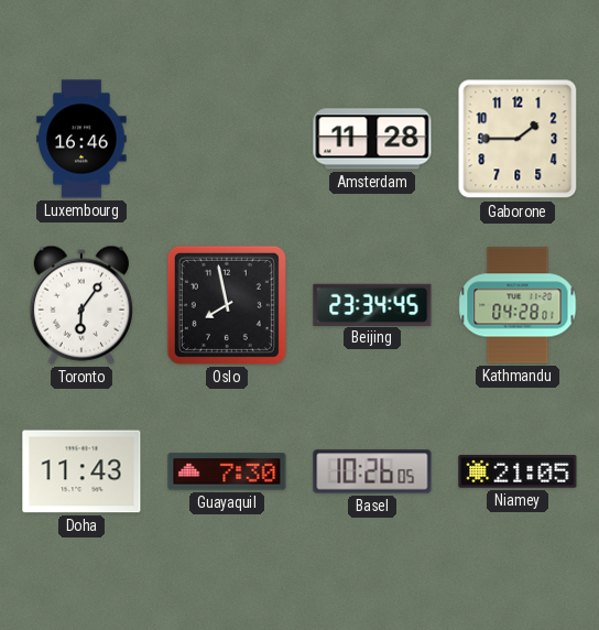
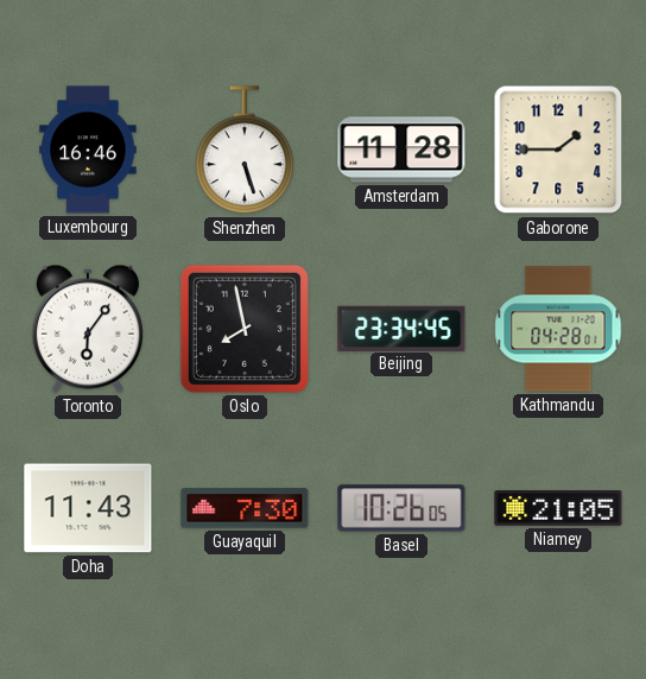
Shenzhen: none -> 5:27
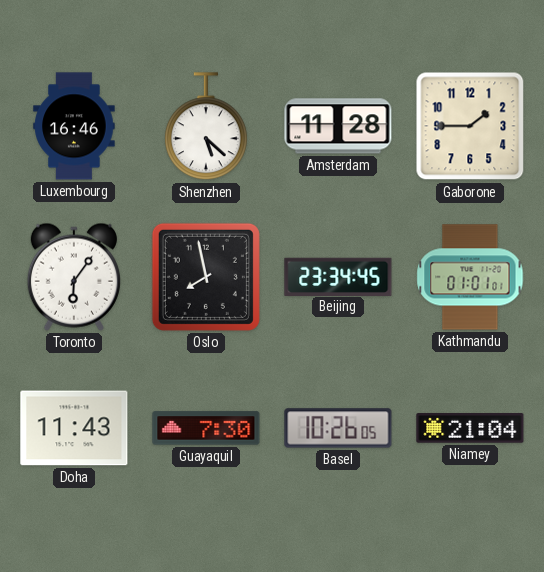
Shenzhen: 5:27 -> 5:22
Kathmandu: 04:28 -> 01:01
Niamey: 21:05 -> 21:04
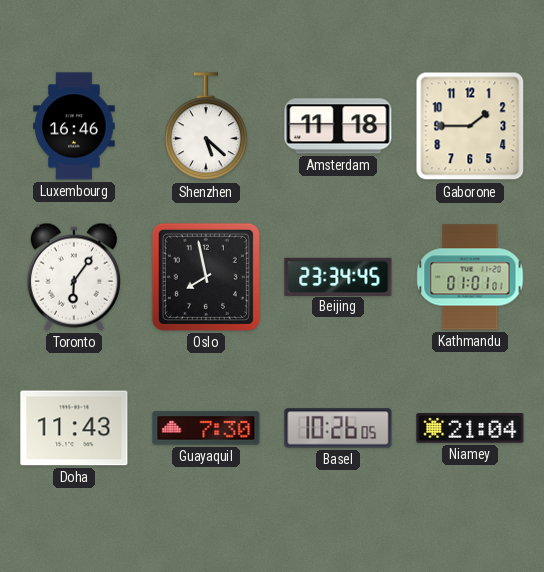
Amsterdam: 11:28 -> 11:18
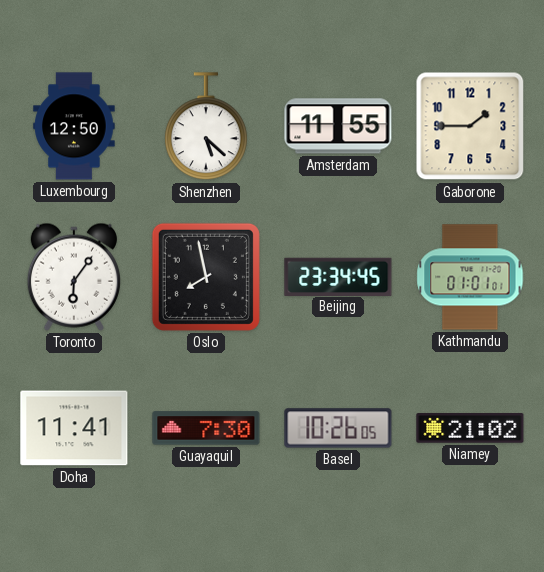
Luxembourg: 16:46 -> 12:50
Amsterdam: 11:18 -> 11:55
Doha: 11:43 -> 11:41
Niamey: 21:04 -> 21:02
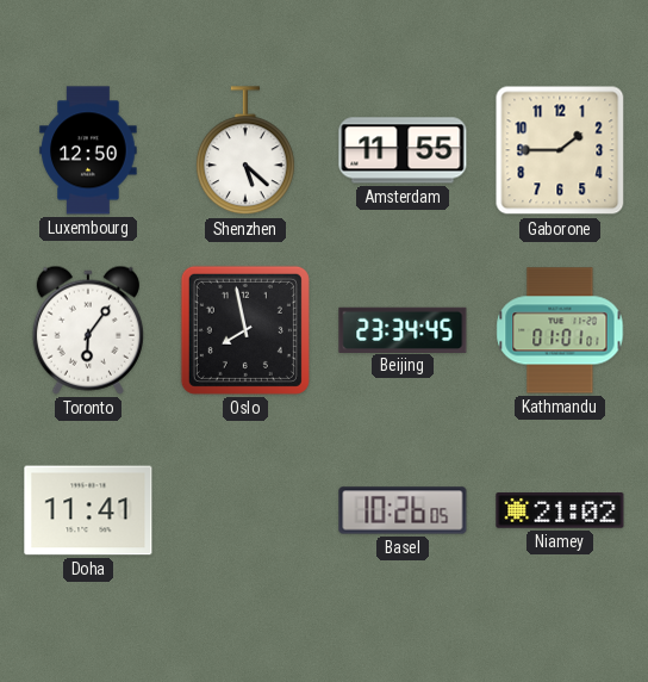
Guayaquil: 7:30 -> none
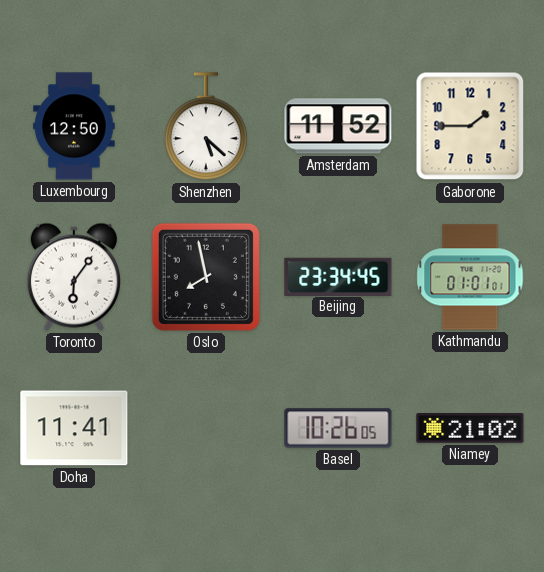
Amsterdam: 11:55 -> 11:52
